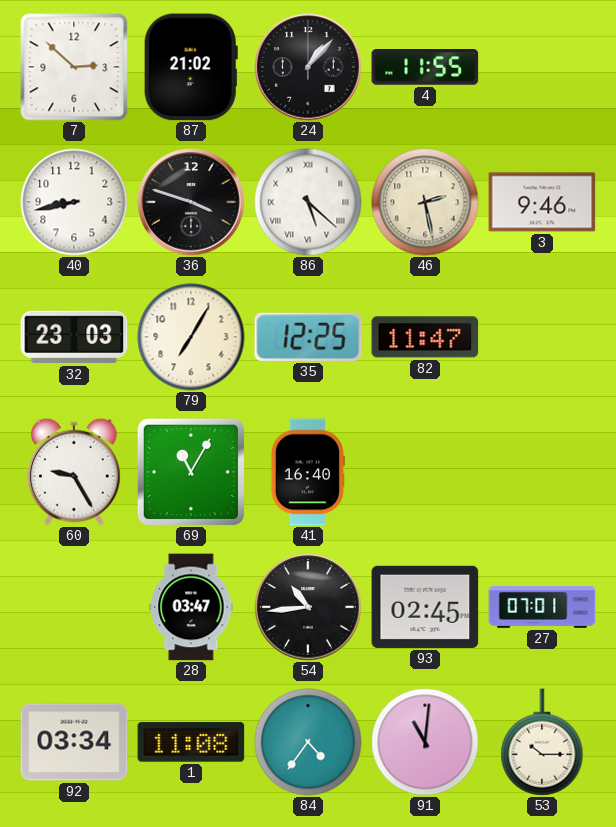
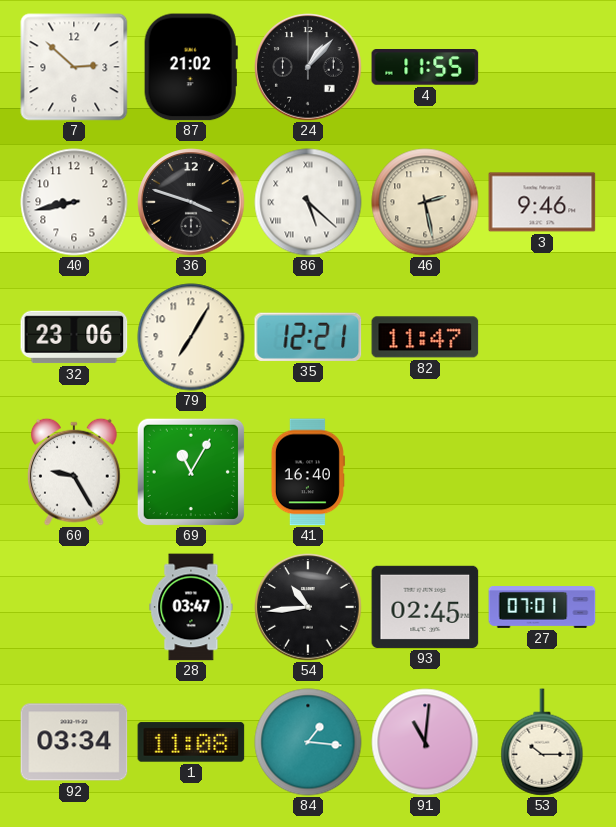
32: 23:03 -> 23:06
35: 12:25 -> 12:21
84: 4:36 -> 1:16
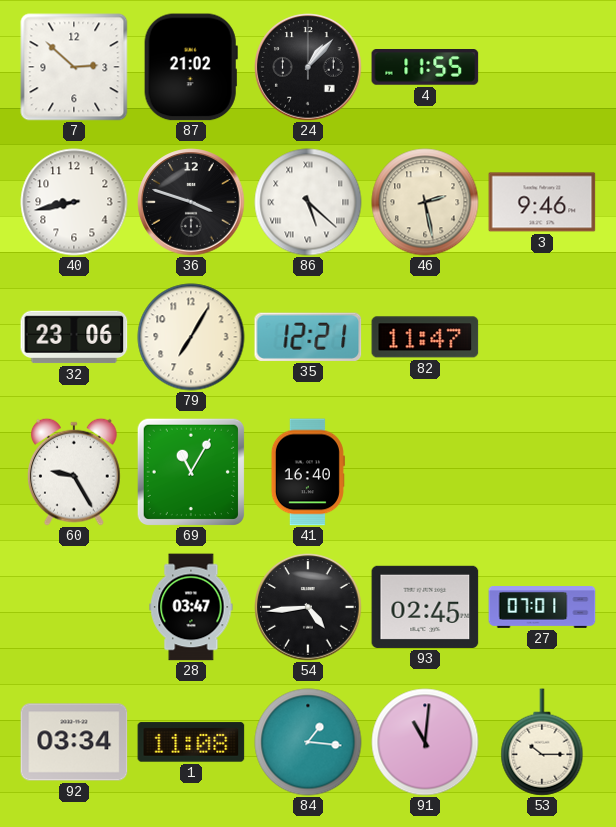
54: 10:44 -> 4:44
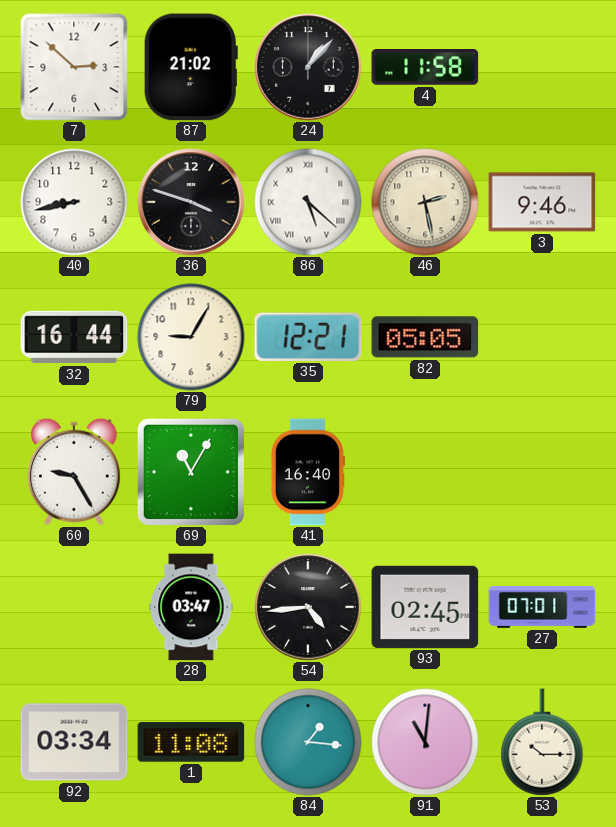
4: 11:55 -> 11:58
32: 23:06 -> 16:44
79: 7:05 -> 9:05
82: 11:47 -> 05:05
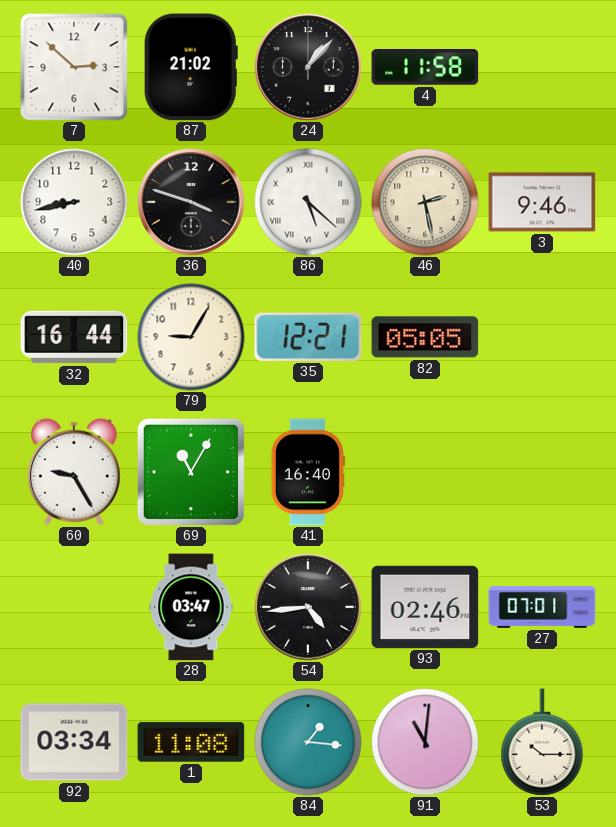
93: 02:45 -> 02:46
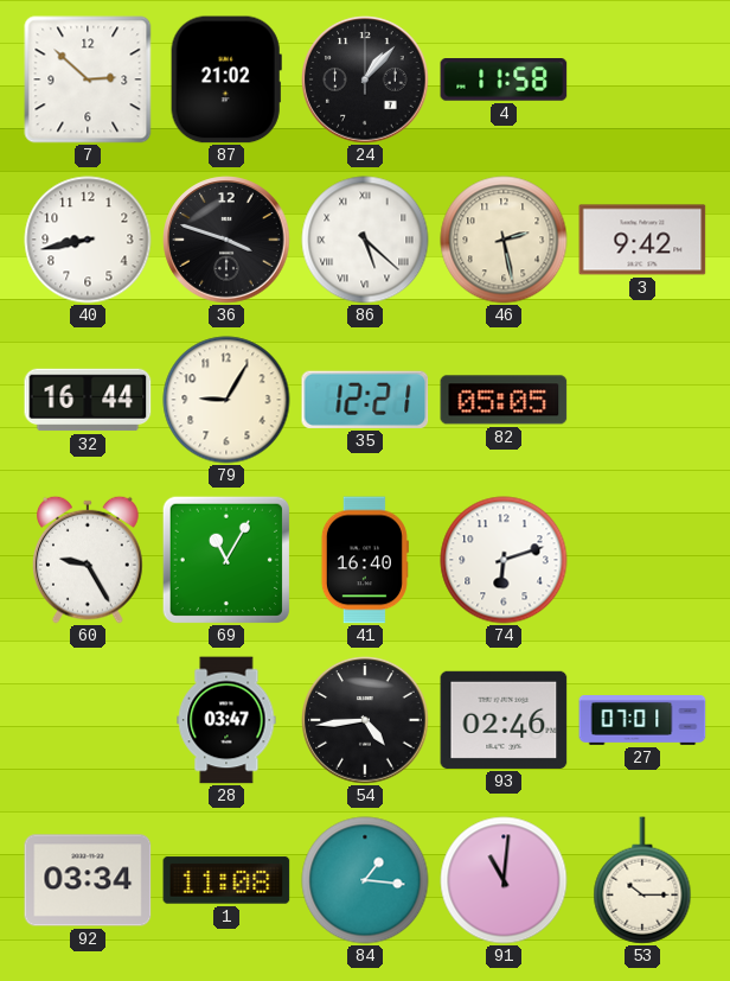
3: 9:46 -> 9:42
74: none -> 6:12
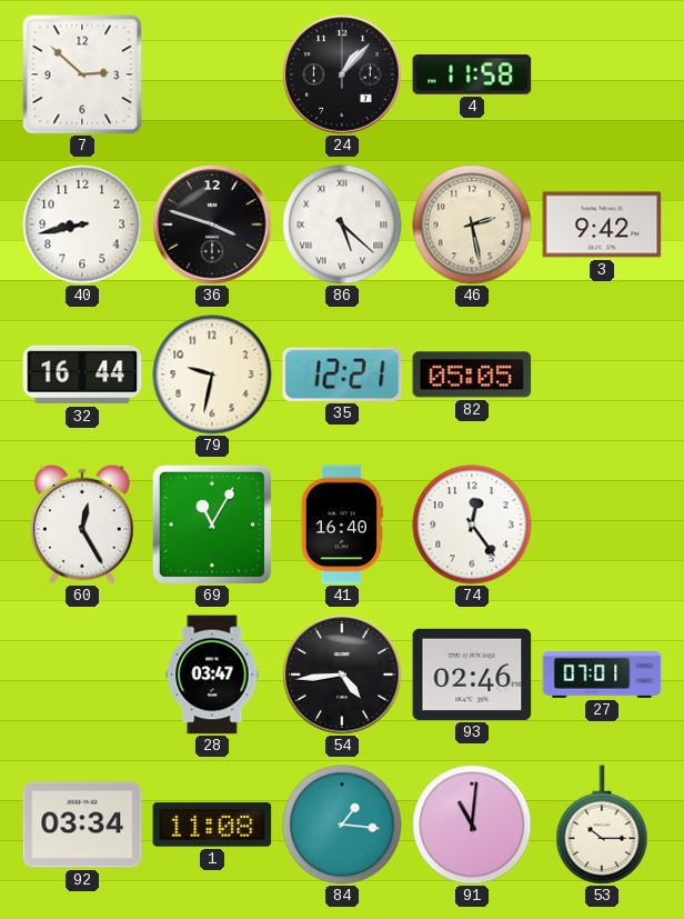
87: 21:02 -> none
79: 9:05 -> 9:32
60: 9:25 -> 12:25
74: 6:12 -> 12:24
